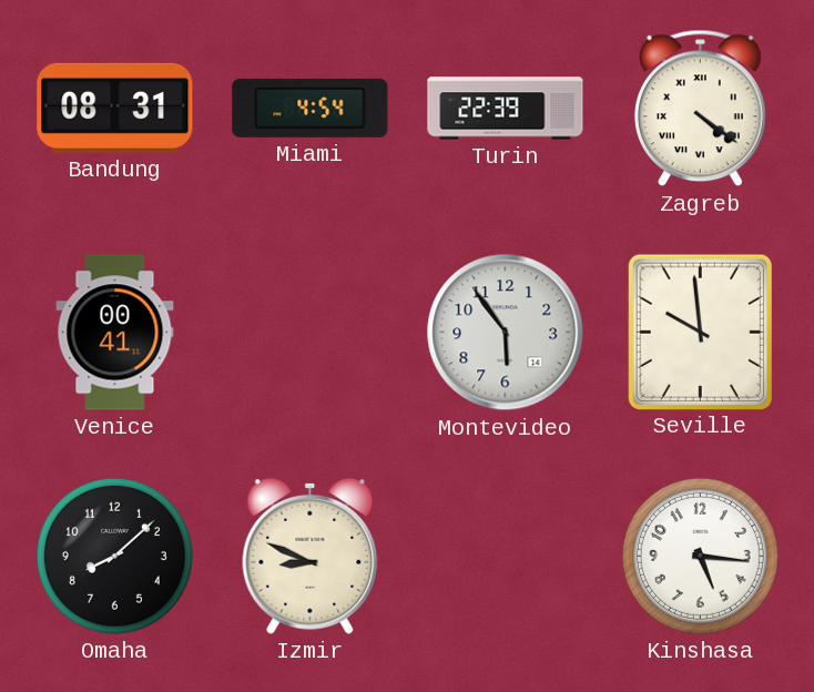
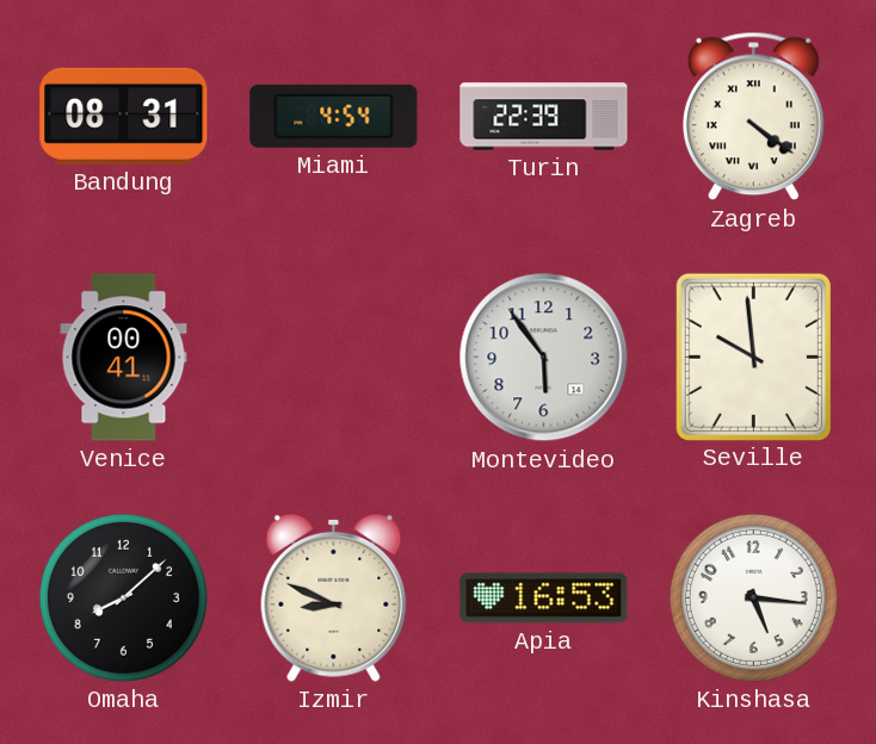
Apia: none -> 16:53
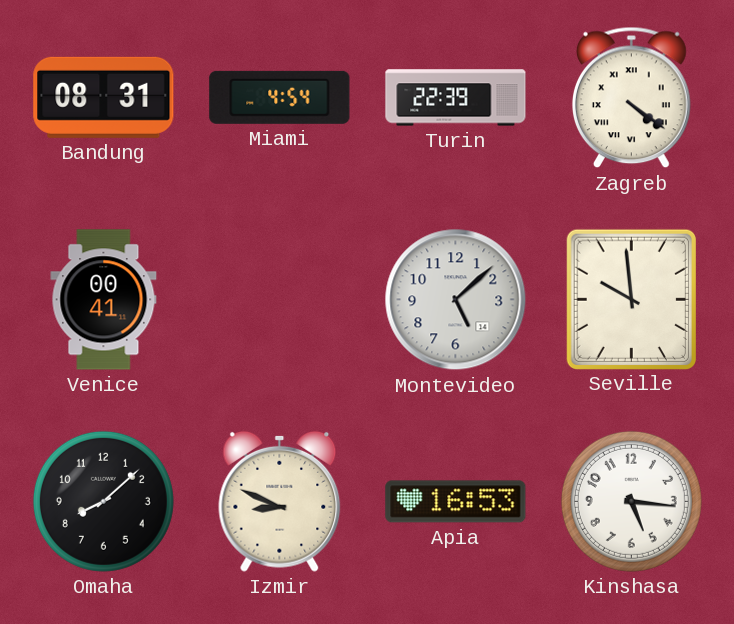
Montevideo: 5:54 -> 5:08
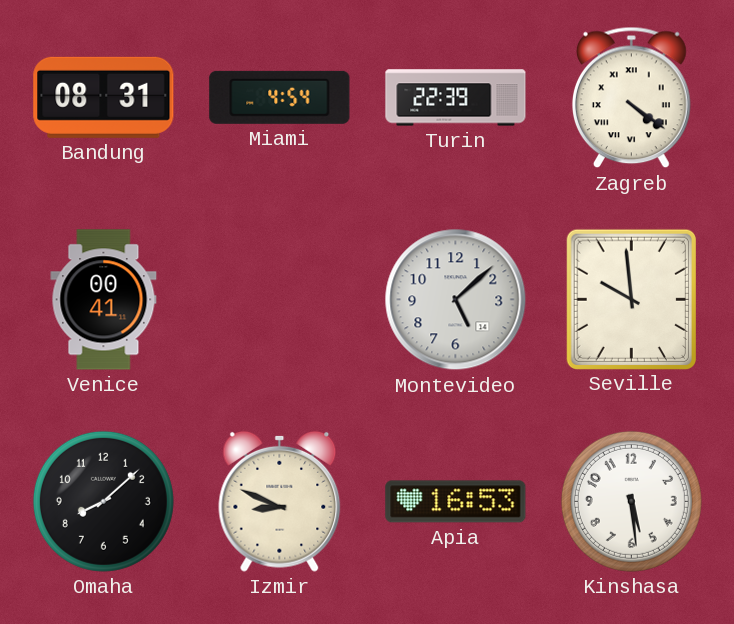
Kinshasa: 5:16 -> 5:29
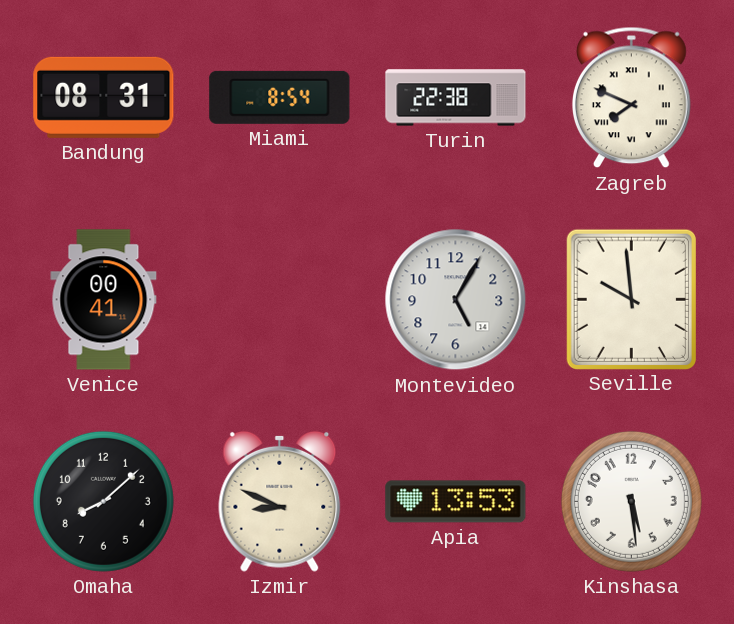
Miami: 4:54 -> 8:54
Turin: 22:39 -> 22:38
Zagreb: 4:21 -> 7:49
Montevideo: 5:08 -> 5:05
Apia: 16:53 -> 13:53
